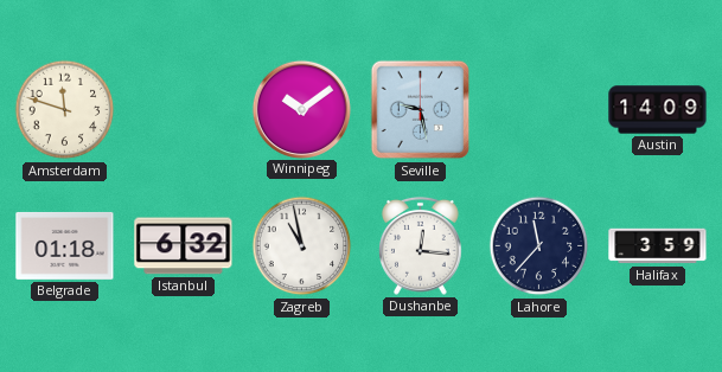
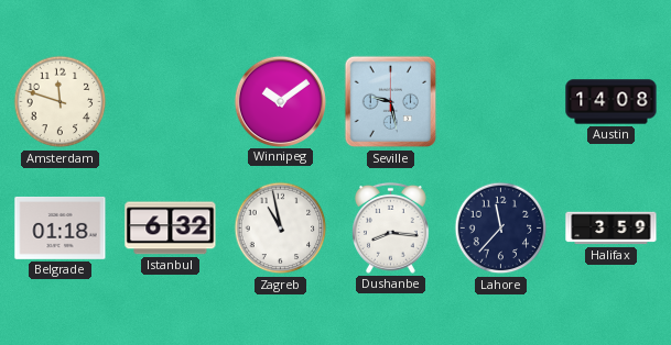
Austin: 14:09 -> 14:08
Dushanbe: 12:16 -> 8:16
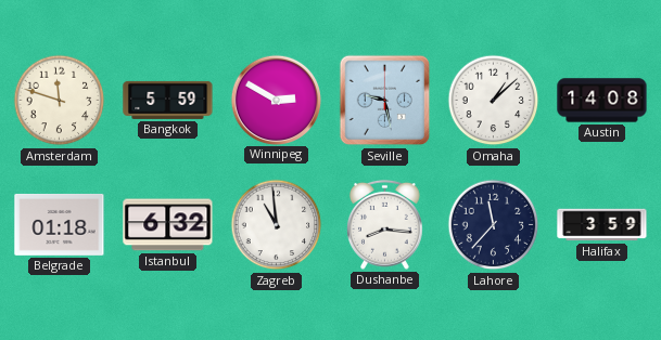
Bangkok: none -> 5:59
Winnipeg: 10:09 -> 2:50
Omaha: none -> 1:08
Zagreb: 10:58 -> 10:59
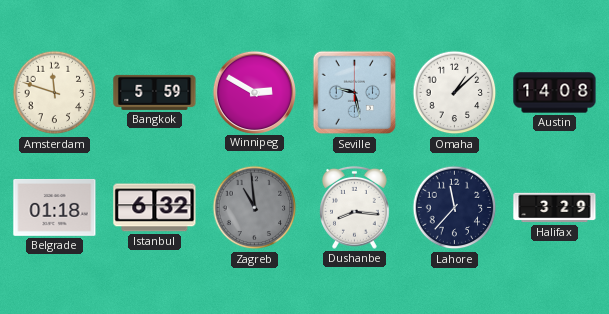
Zagreb dial: white -> grey
Halifax: 3:59 -> 3:29
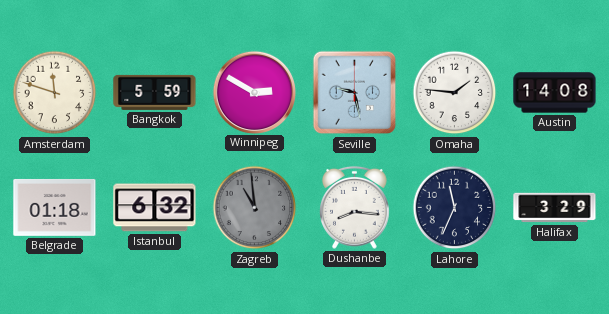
Omaha: 1:08 -> 1:46
Lahore: 11:37 -> 11:34
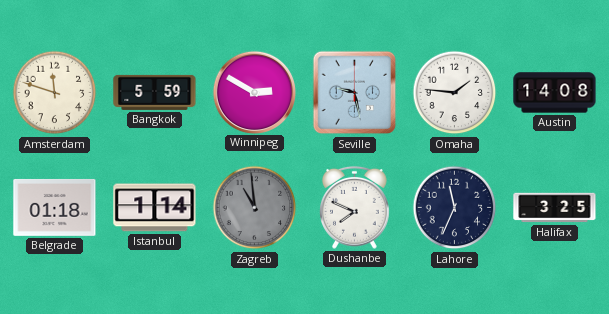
Istanbul: 6:32 -> 1:14
Dushanbe: 8:16 -> 7:49
Halifax: 3:29 -> 3:25
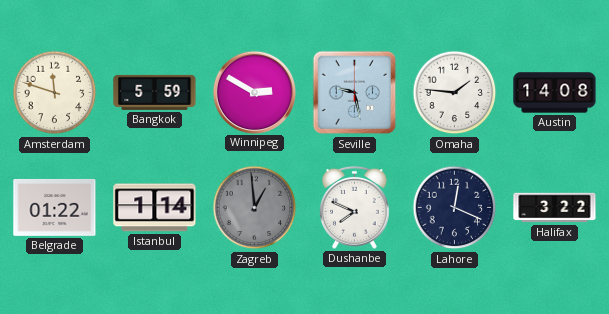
Belgrade: 01:18 -> 01:22
Zagreb: 10:59 -> 12:59
Lahore: 11:34 -> 12:19
Halifax: 3:25 -> 3:22
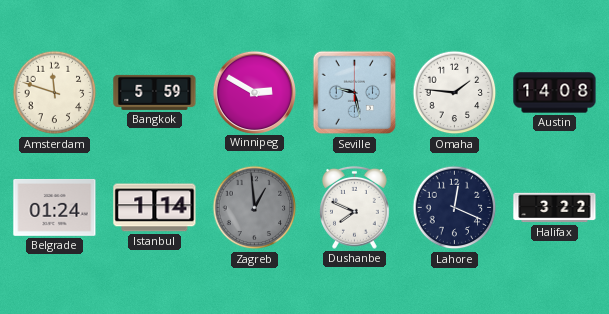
Belgrade: 01:22 -> 01:24
